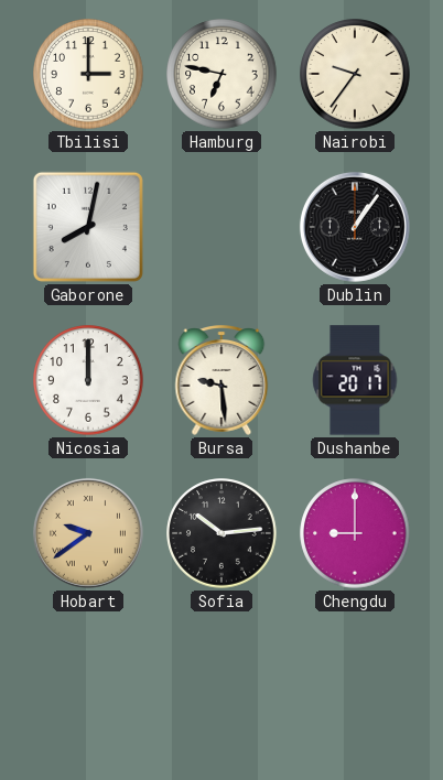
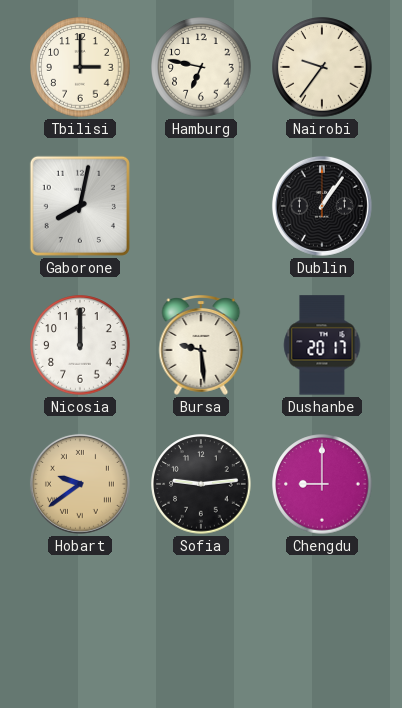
Sofia: 10:14 -> 9:14
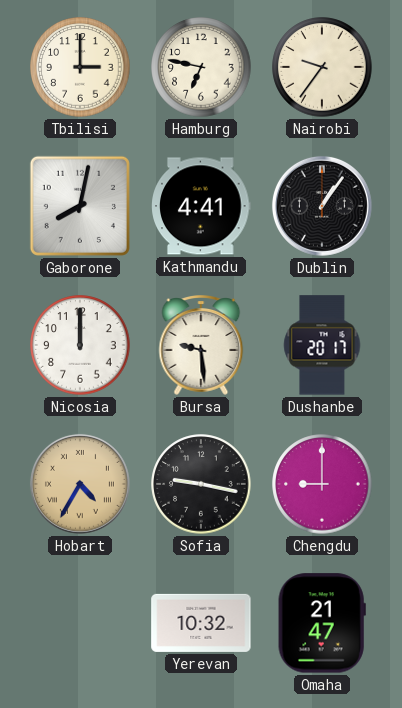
Kathmandu: none -> 4:41
Hobart: 9:39 -> 4:35
Sofia: 9:14 -> 9:17
Yerevan: none -> 10:32
Omaha: none -> 21:47
